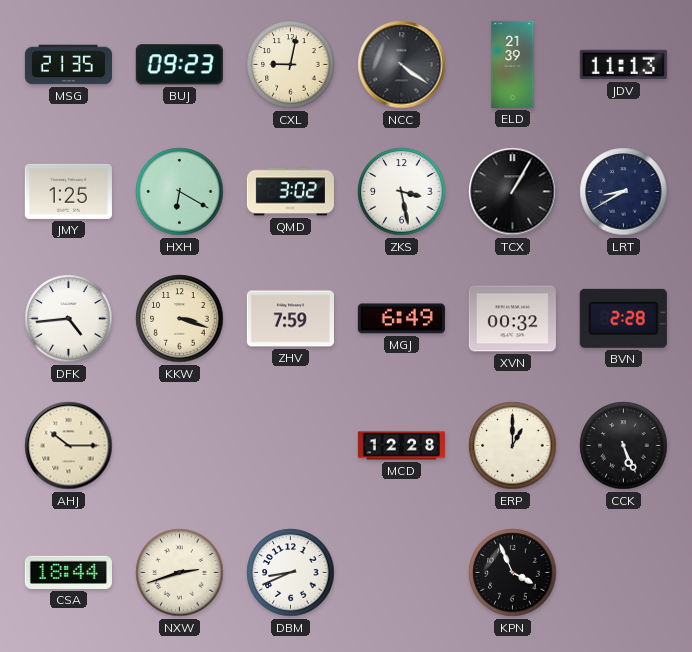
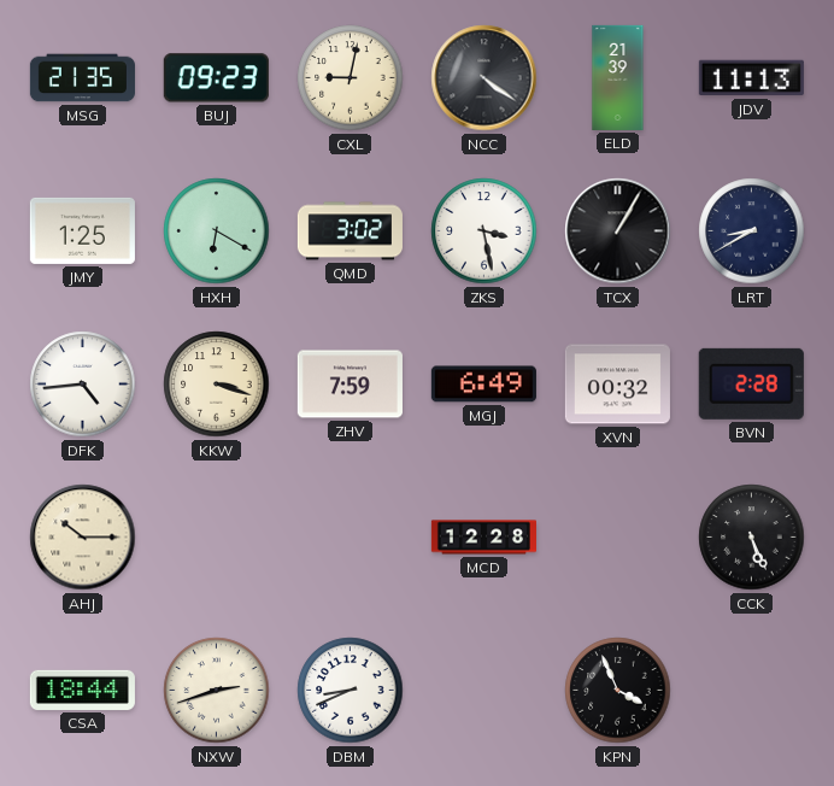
ERP: 1:00 -> none
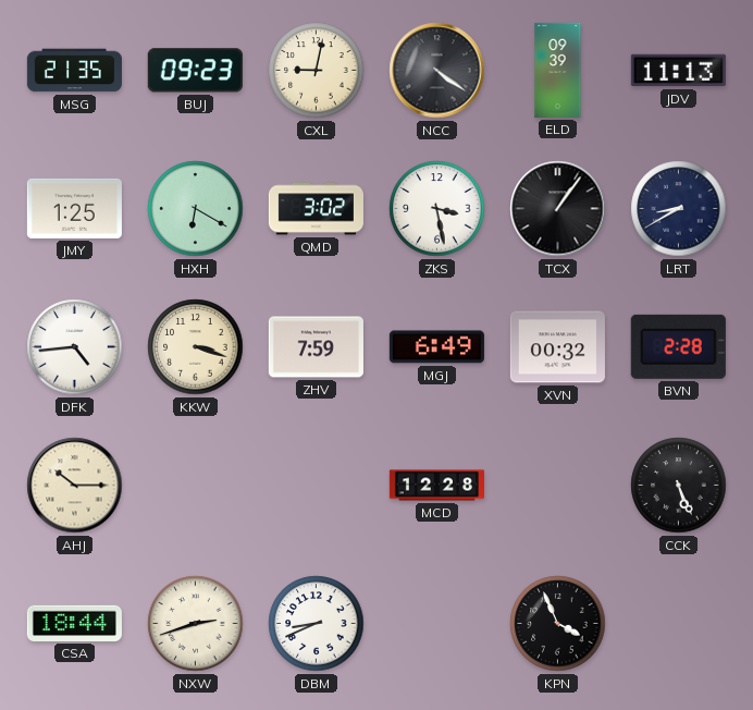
ELD: 21:39 -> 09:39
TCX: 1:05 -> 1:06
